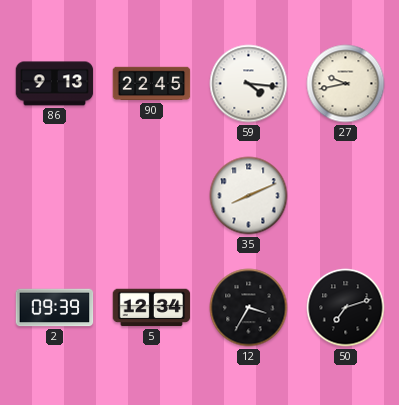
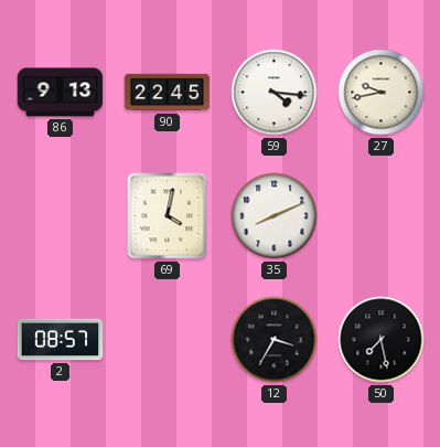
69: none -> 4:02
2: 09:39 -> 08:57
5: 12:34 -> none
50: 7:12 -> 7:28
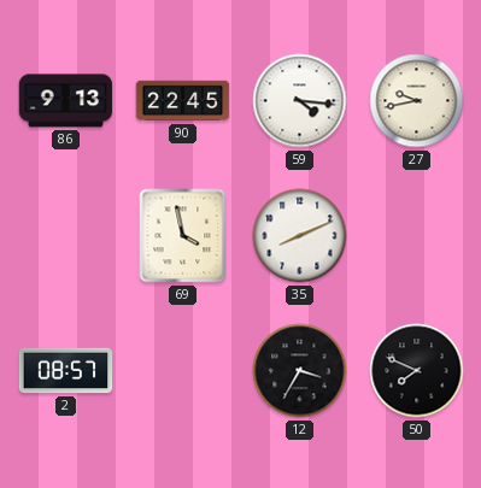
69: 4:02 -> 3:58
50: 7:28 -> 7:49
